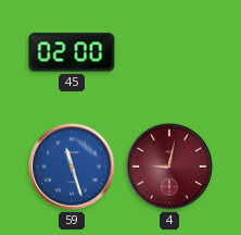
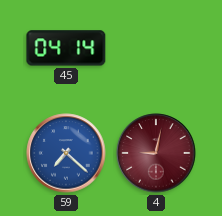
45: 02:00 -> 04:14
59: 11:27 -> 7:22
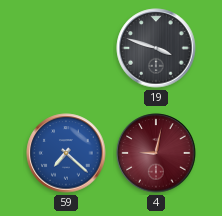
45: 04:14 -> none
19: none -> 3:48
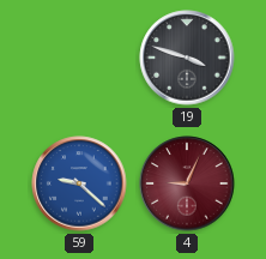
59: 7:22 -> 9:22
4: 9:02 -> 9:04
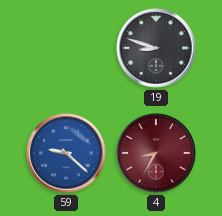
19: 3:48 -> 8:48
4: 9:04 -> 8:35
